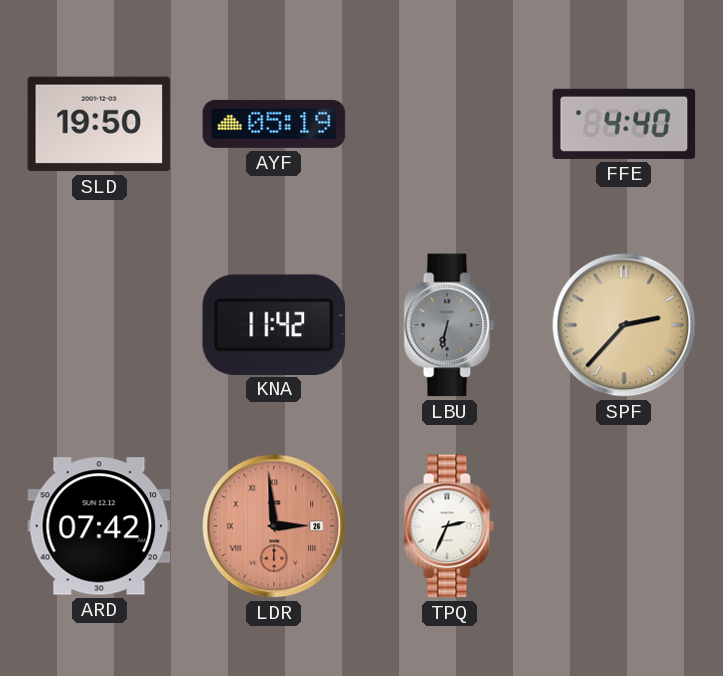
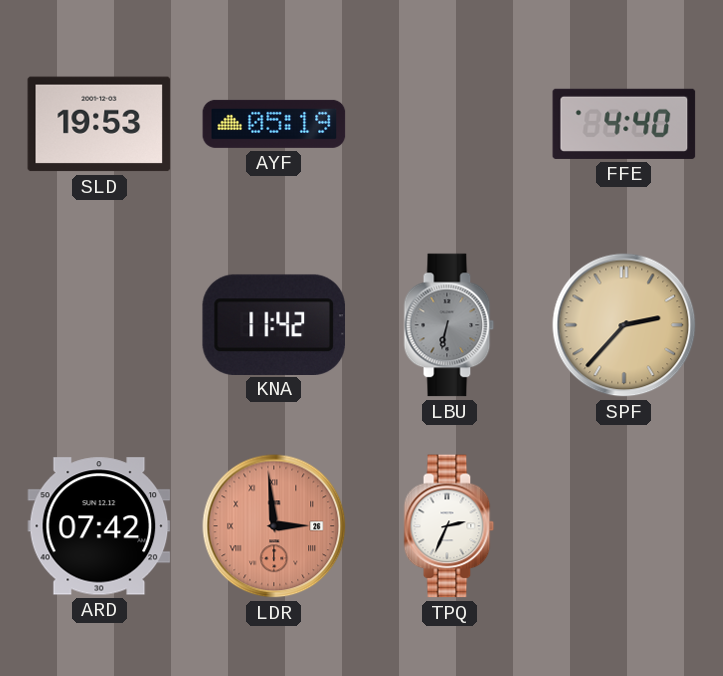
SLD: 19:50 -> 19:53
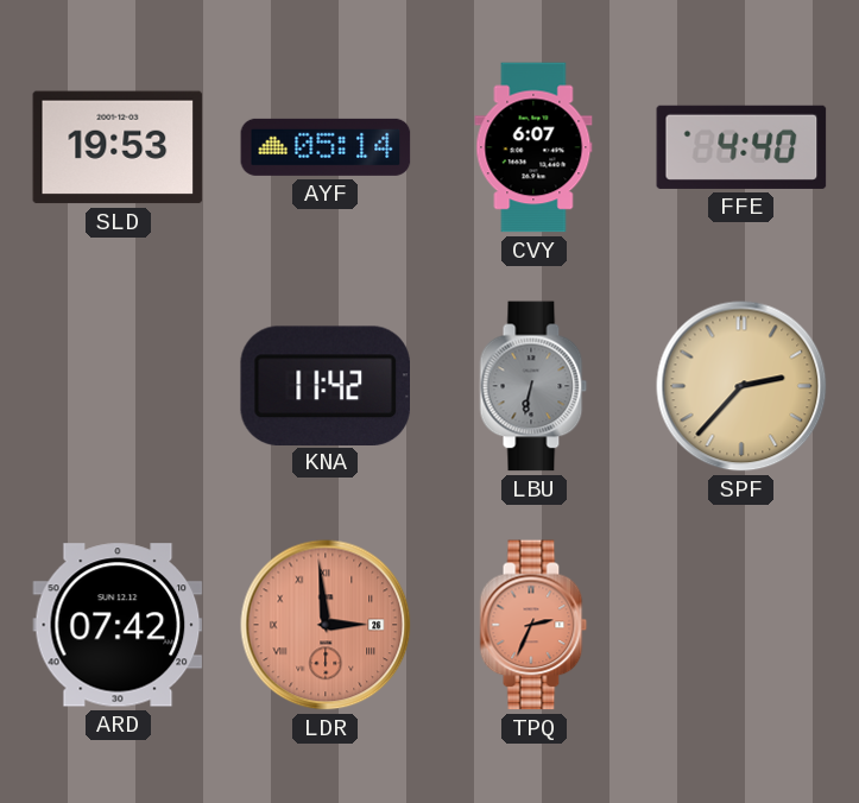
AYF: 05:19 -> 05:14
CVY: none -> 6:07
TPQ dial: white -> salmon
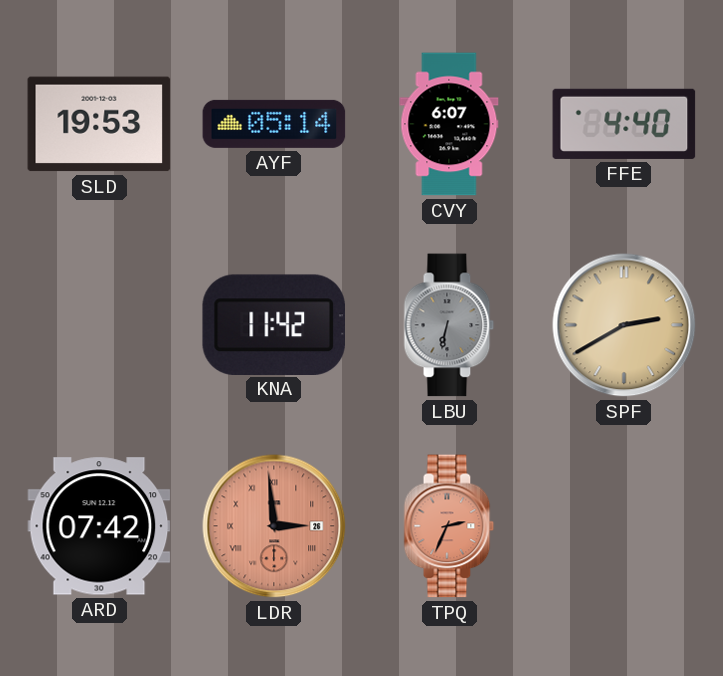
SPF: 2:37 -> 2:40
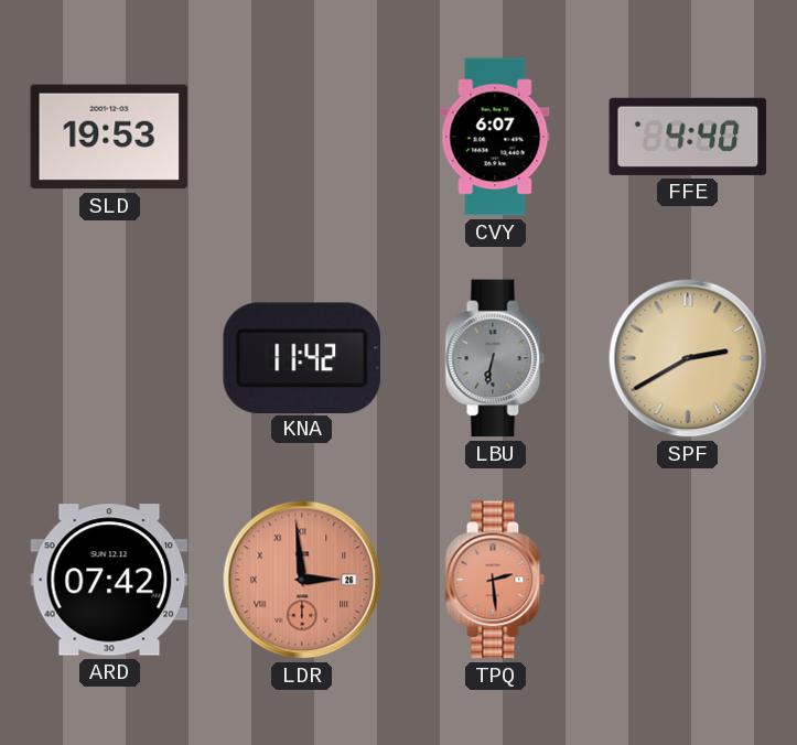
AYF: 05:14 -> none
TPQ: 2:34 -> 2:29
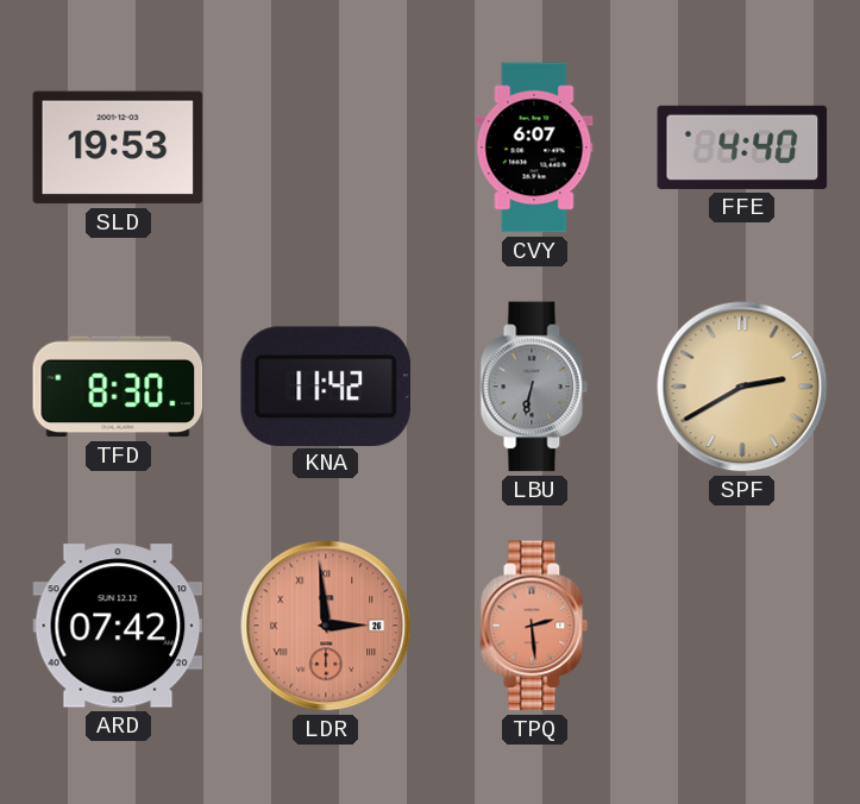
TFD: none -> 8:30
